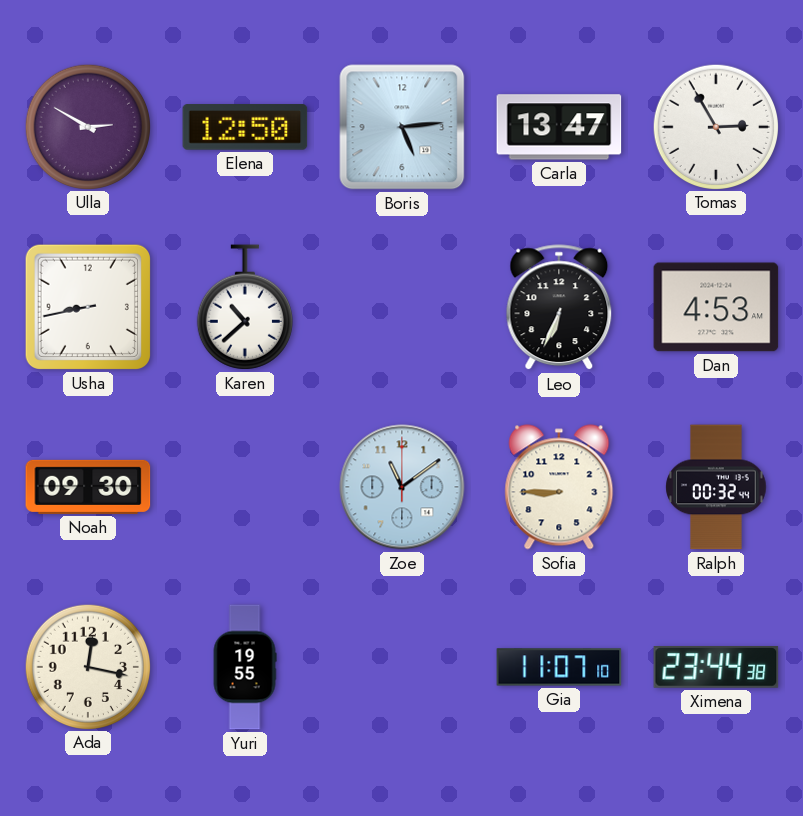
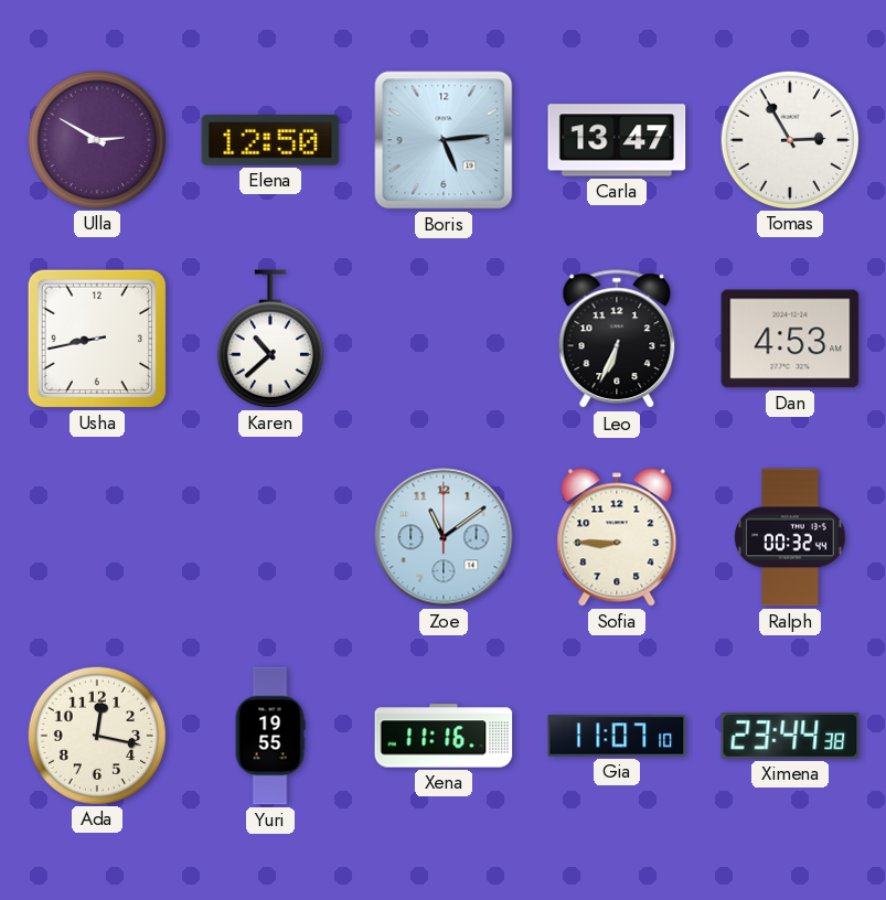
Noah: 09:30 -> none
Xena: none -> 11:16
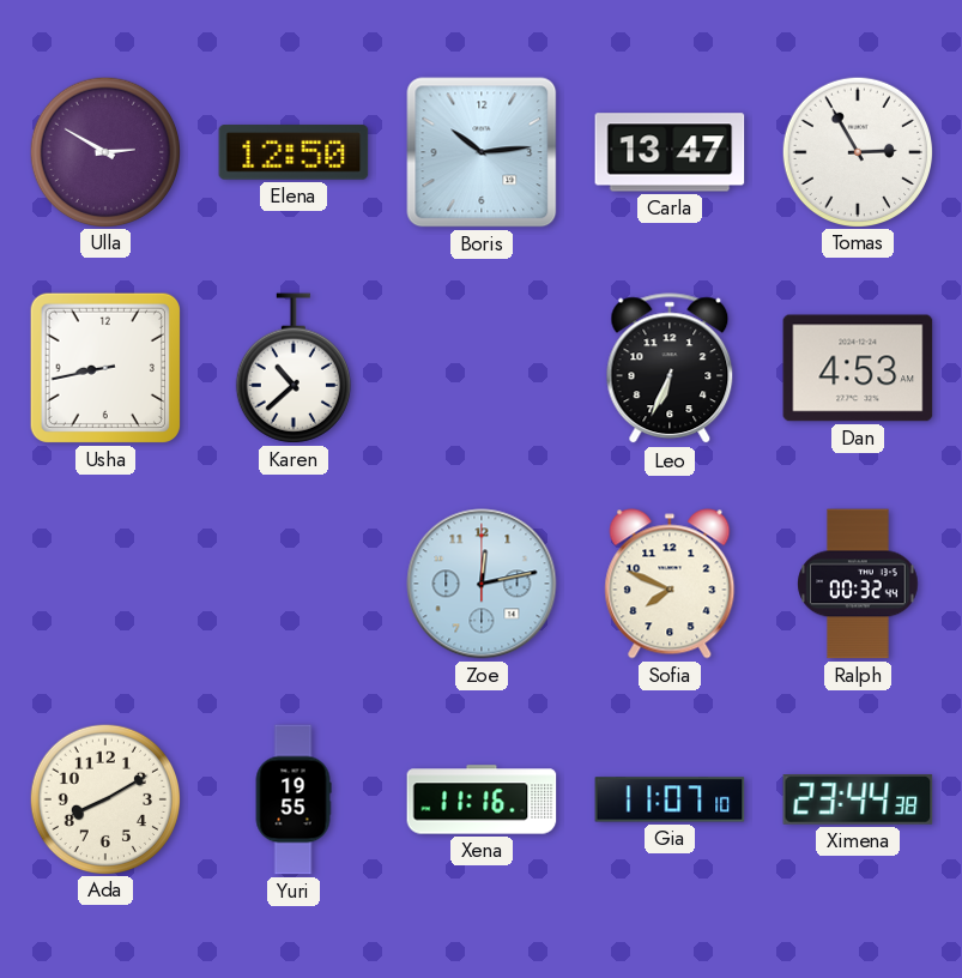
Boris: 5:14 -> 10:14
Zoe: 11:09 -> 12:13
Sofia: 8:45 -> 7:49
Ada: 12:17 -> 8:10
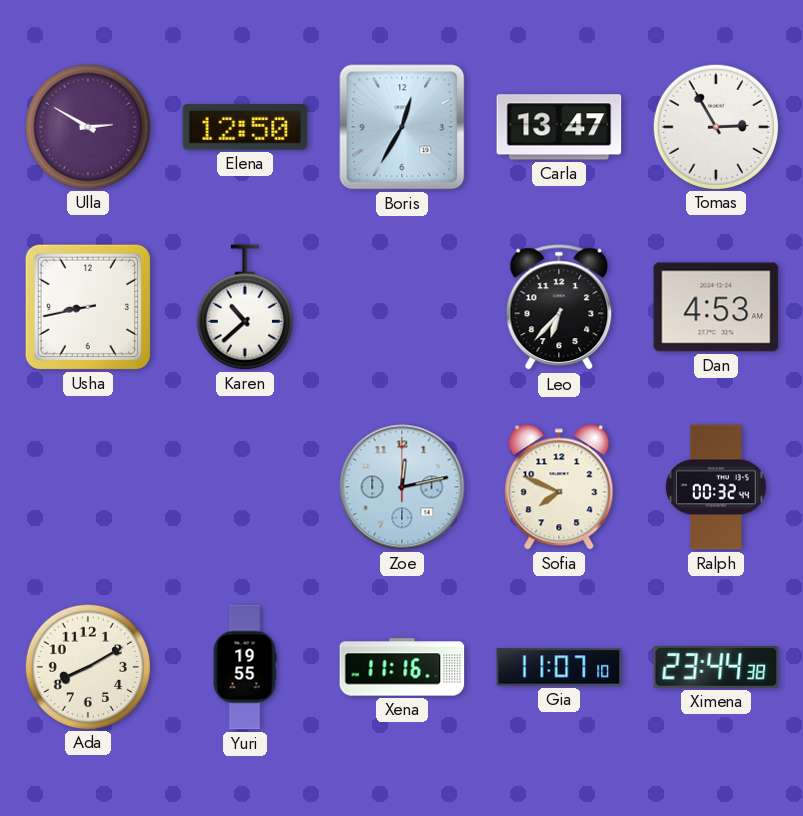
Boris: 10:14 -> 12:35
Leo: 6:34 -> 6:37
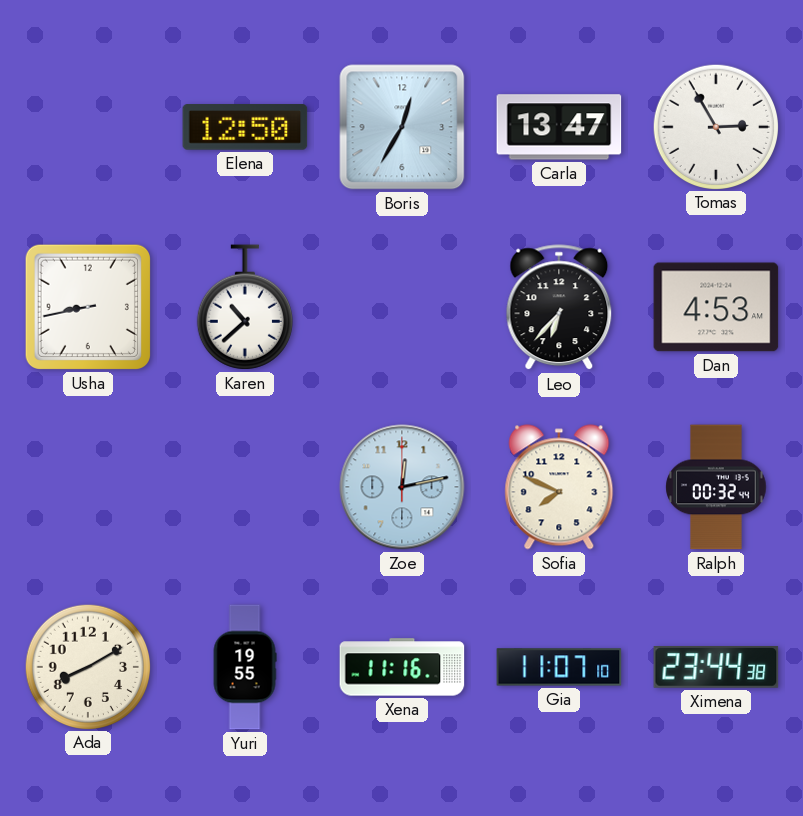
Ulla: 2:50 -> none
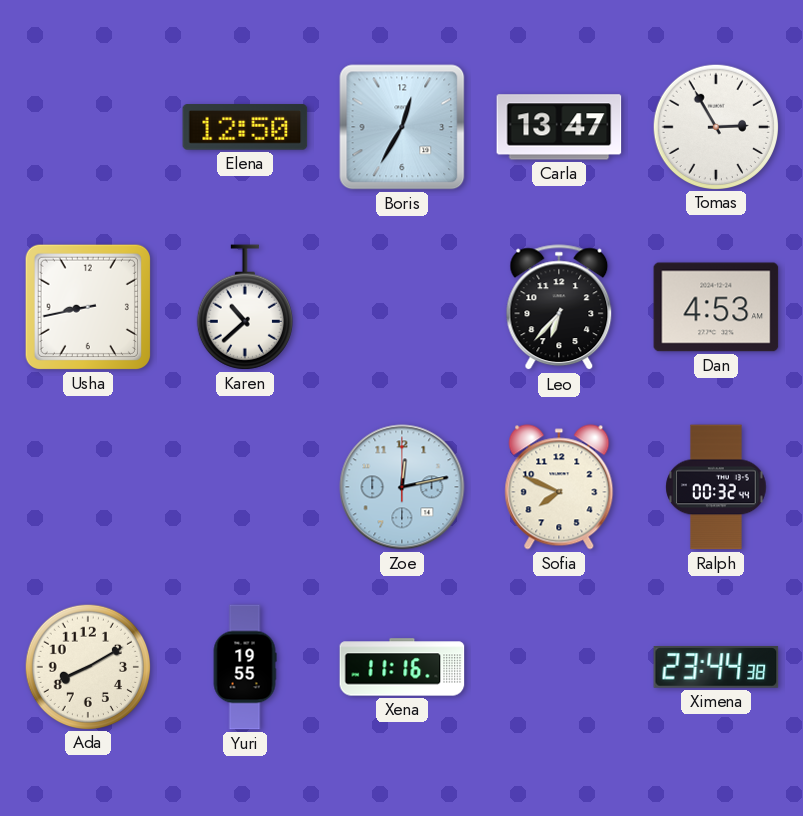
Gia: 11:07 -> none
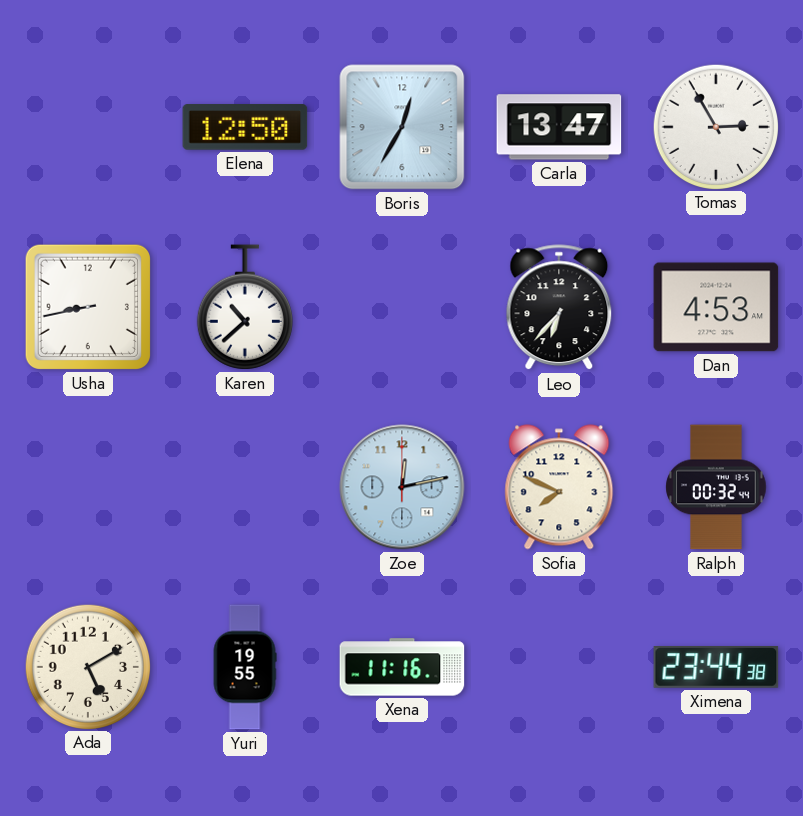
Ada: 8:10 -> 5:10
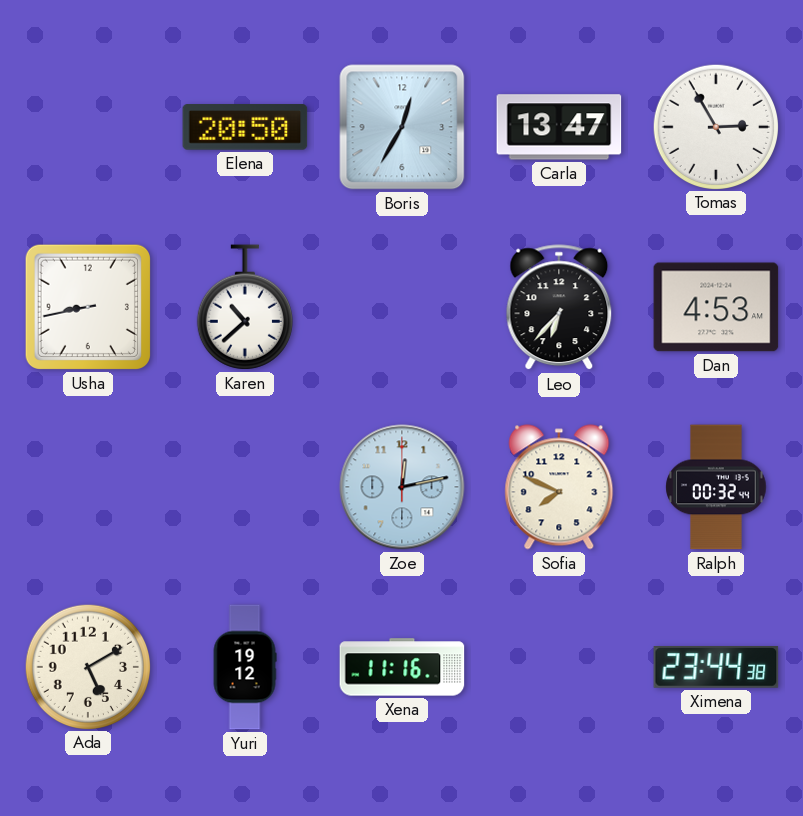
Elena: 12:50 -> 20:50
Yuri: 19:55 -> 19:12
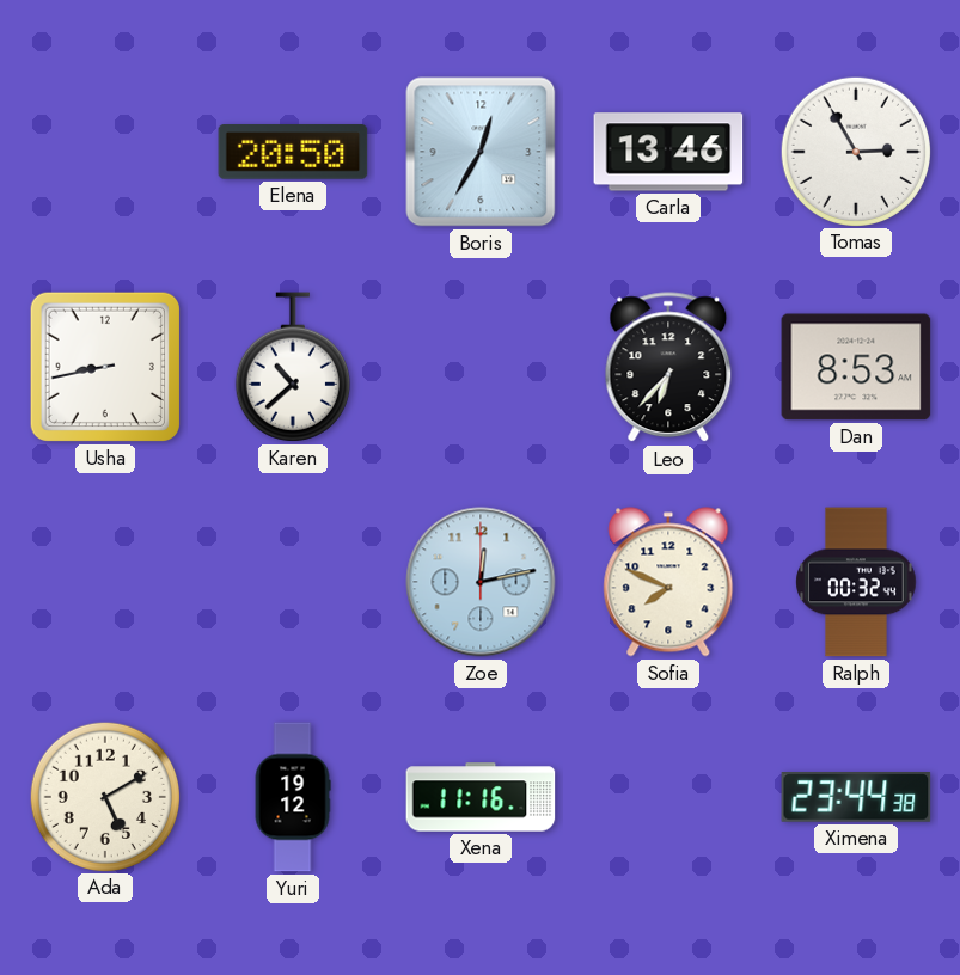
Carla: 13:47 -> 13:46
Dan: 4:53 -> 8:53
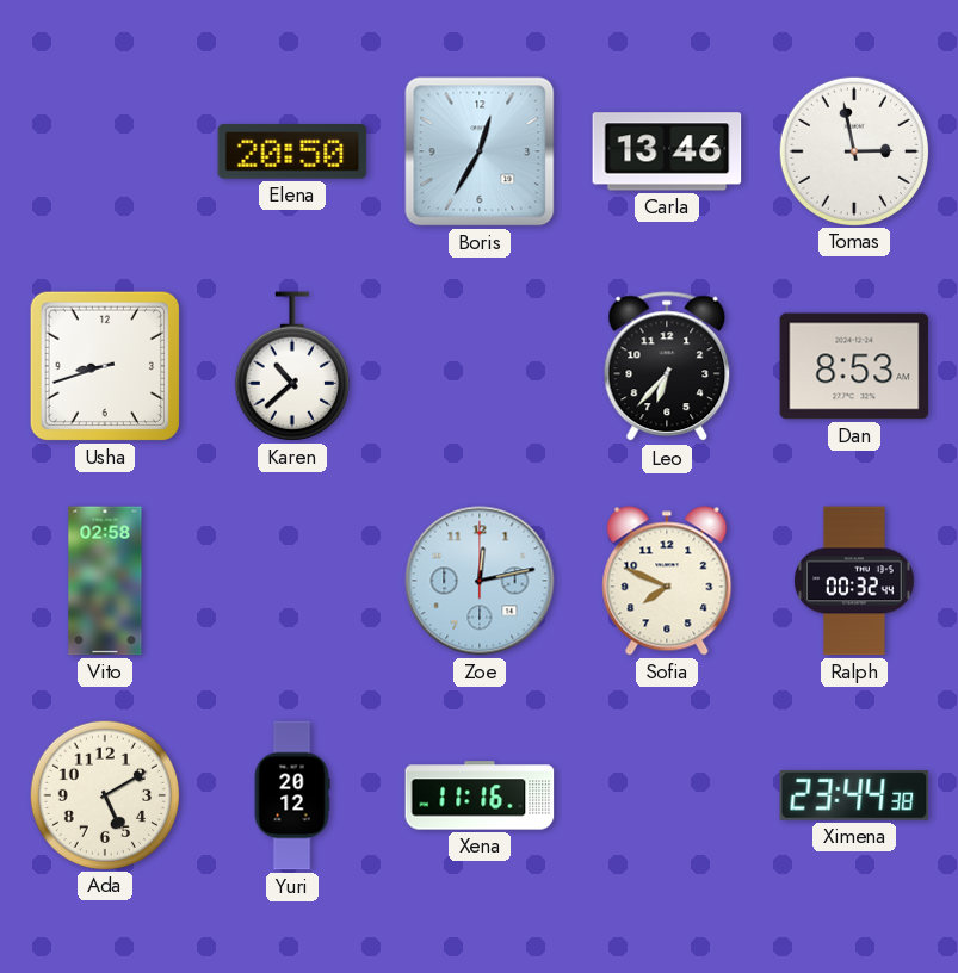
Tomas: 2:55 -> 2:58
Usha: 8:43 -> 8:42
Vito: none -> 02:58
Yuri: 19:12 -> 20:12
